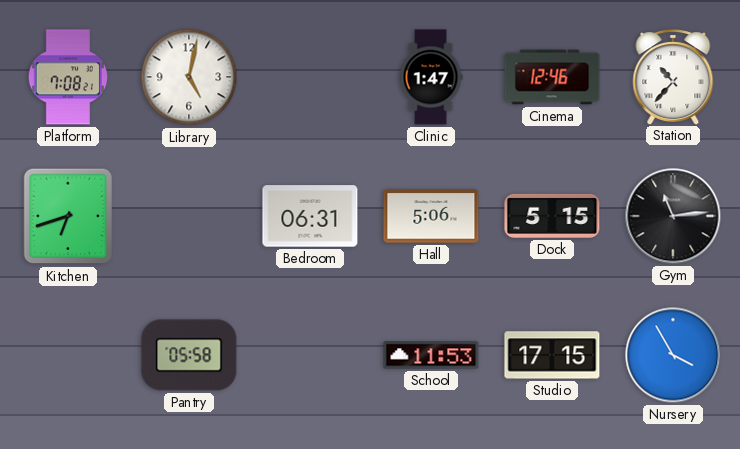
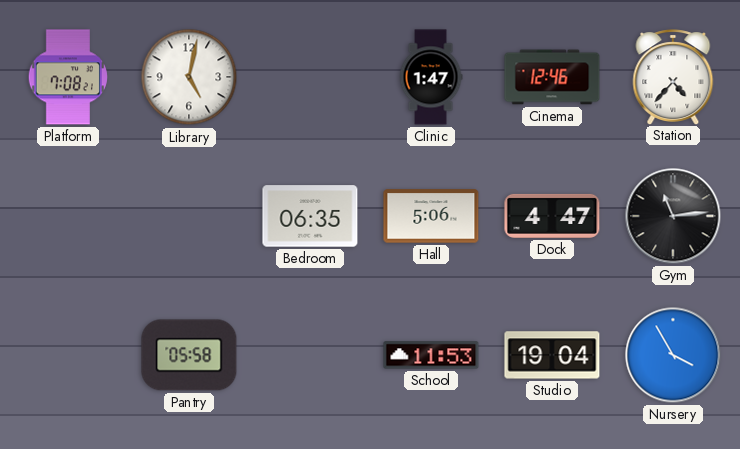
Station: 10:37 -> 4:37
Kitchen: 6:42 -> none
Bedroom: 06:31 -> 06:35
Dock: 5:15 -> 4:47
Studio: 17:15 -> 19:04
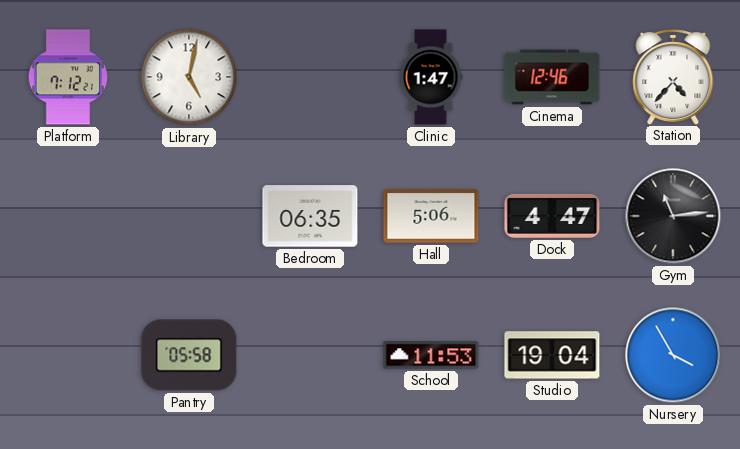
Platform: 7:08 -> 7:12
